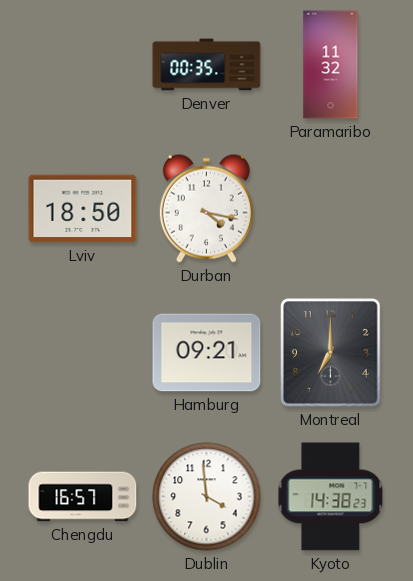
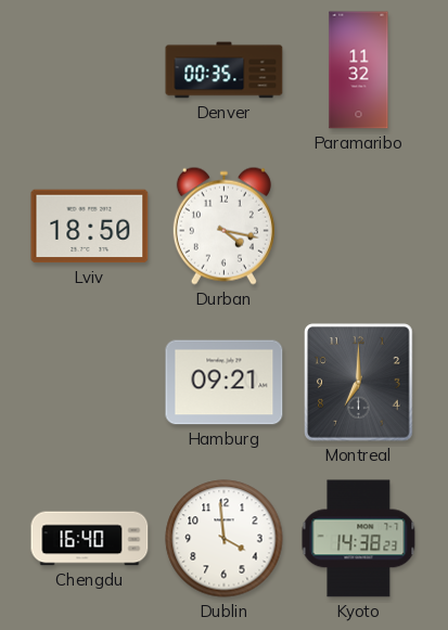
Chengdu: 16:57 -> 16:40
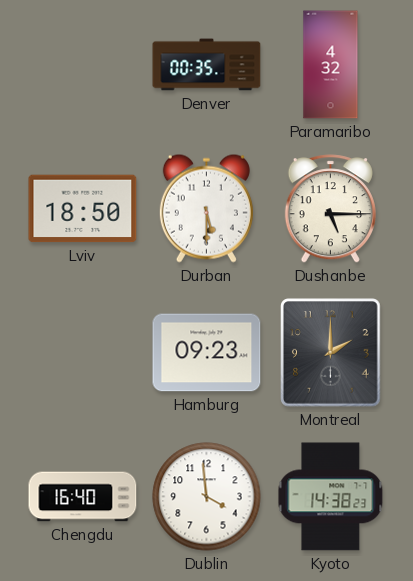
Paramaribo: 11:32 -> 4:32
Durban: 4:17 -> 5:30
Dushanbe: none -> 5:15
Hamburg: 09:21 -> 09:23
Montreal: 7:00 -> 2:00
